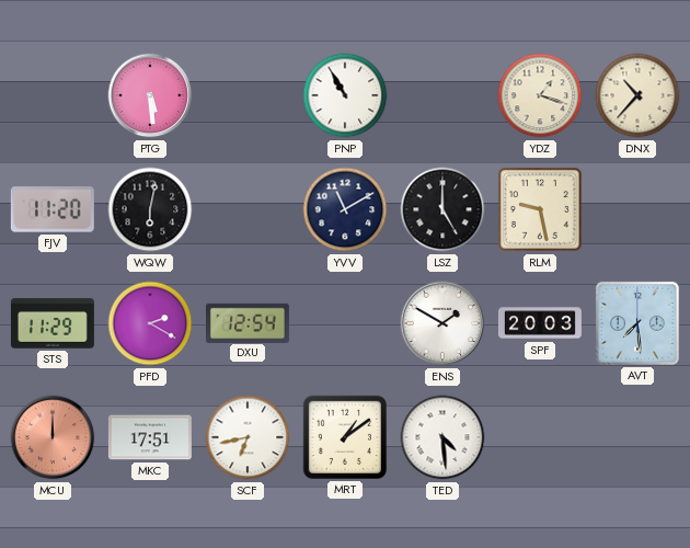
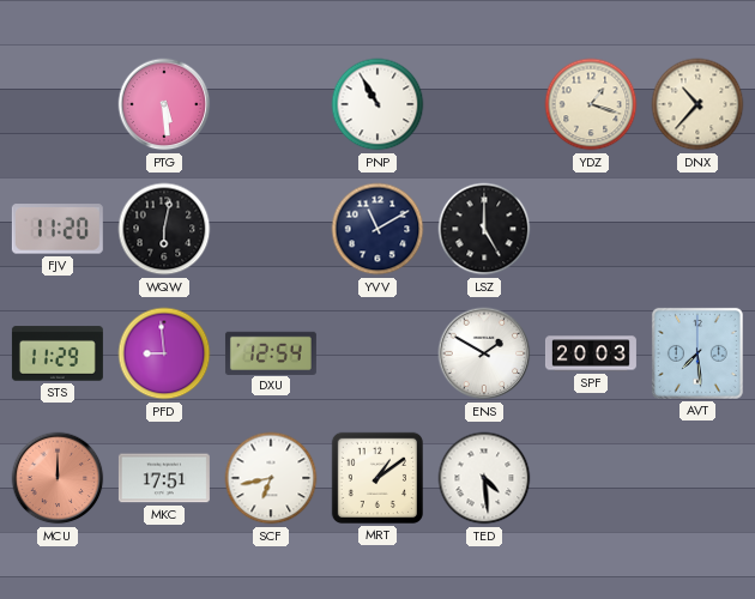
RLM: 9:28 -> none
PFD: 2:20 -> 8:59
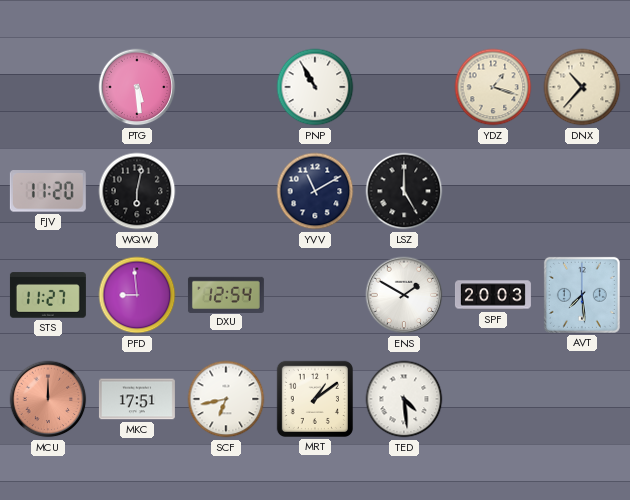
STS: 11:29 -> 11:27
